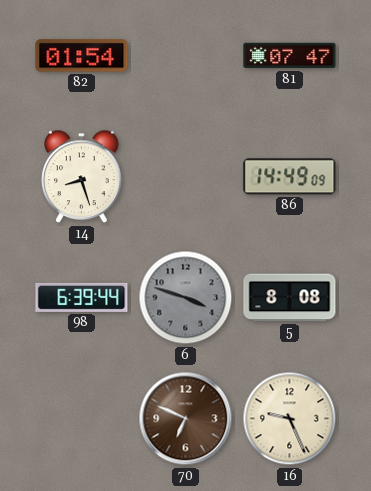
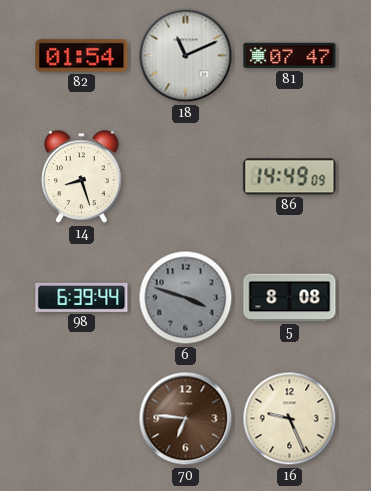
18: none -> 11:11
70: 6:49 -> 6:46
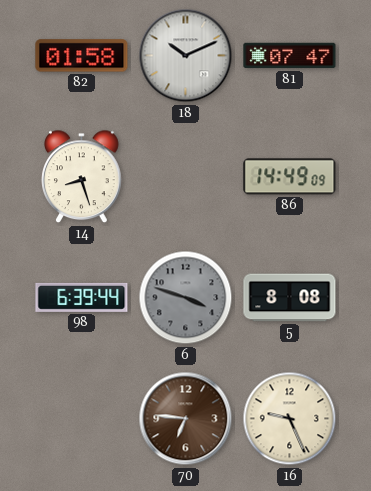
82: 01:54 -> 01:58
18: 11:11 -> 10:11
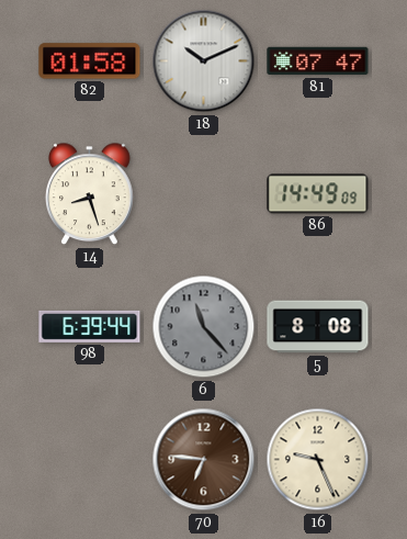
6: 3:48 -> 11:23
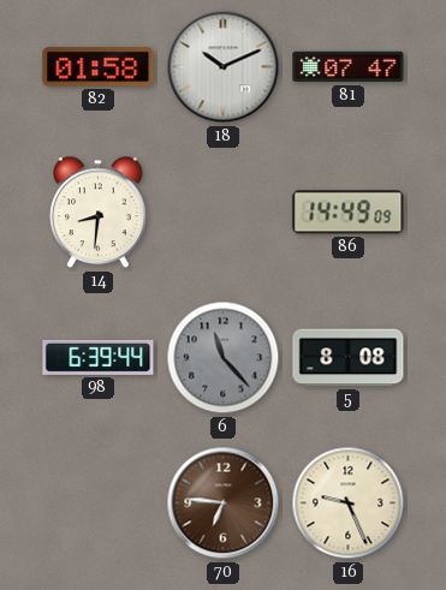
14: 8:27 -> 8:31
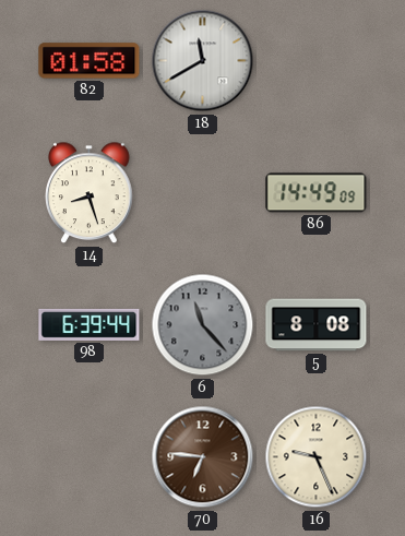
18: 10:11 -> 11:40
81: 07:47 -> none
14: 8:31 -> 8:27
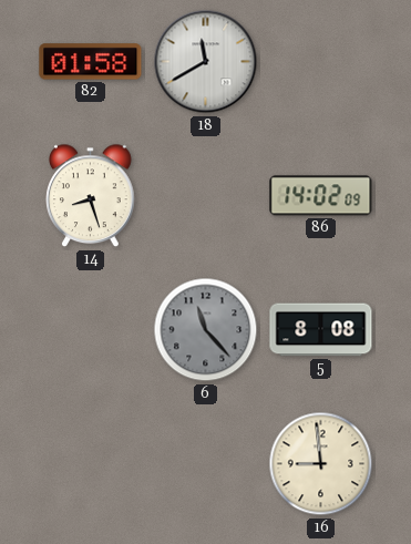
86: 14:49 -> 14:02
98: 6:39 -> none
70: 6:46 -> none
16: 9:26 -> 8:59
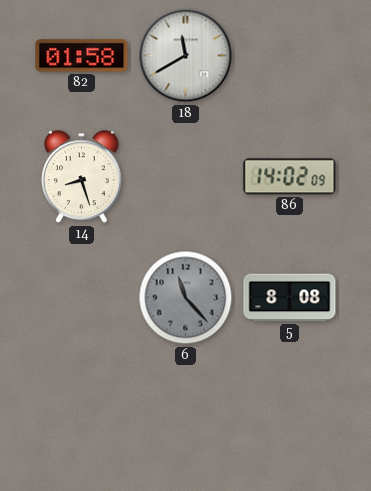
16: 8:59 -> none
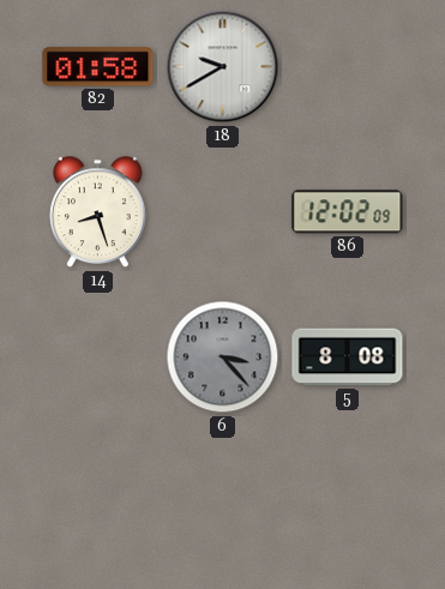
18: 11:40 -> 9:40
86: 14:02 -> 12:02
6: 11:23 -> 3:23
